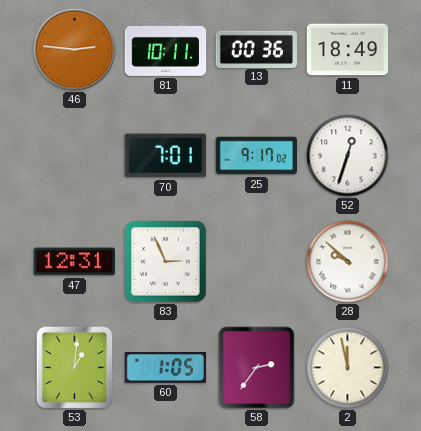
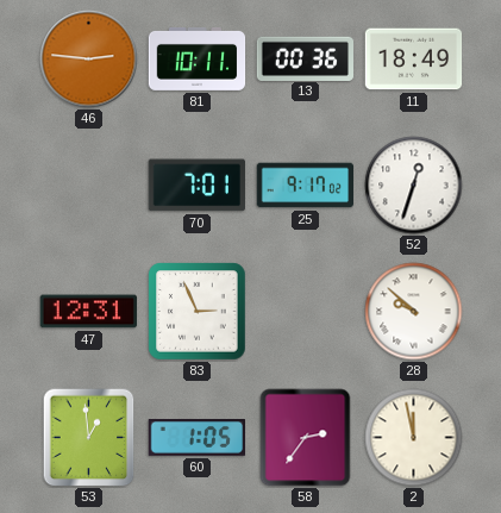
53: 1:01 -> 12:59
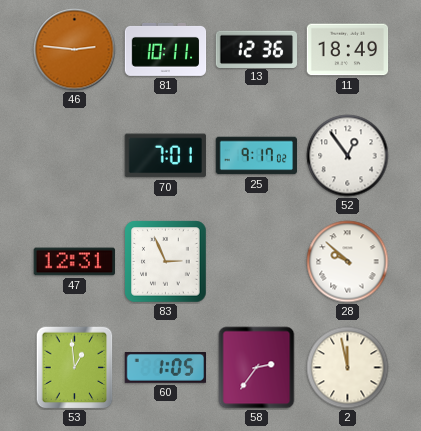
13: 00:36 -> 12:36
52: 12:33 -> 12:54
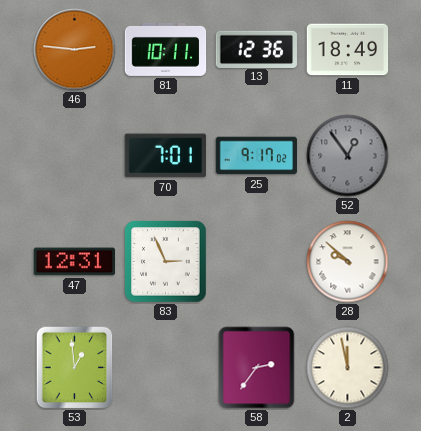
52 dial: white -> grey
60: 1:05 -> none
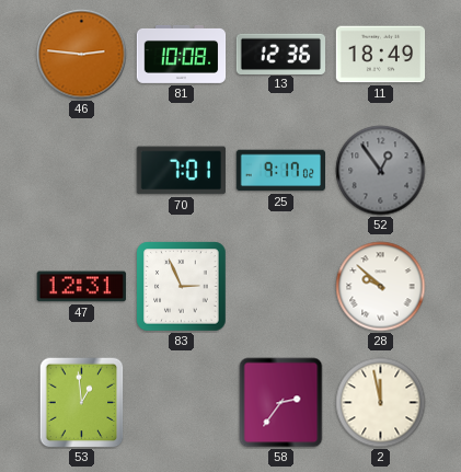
81: 10:11 -> 10:08
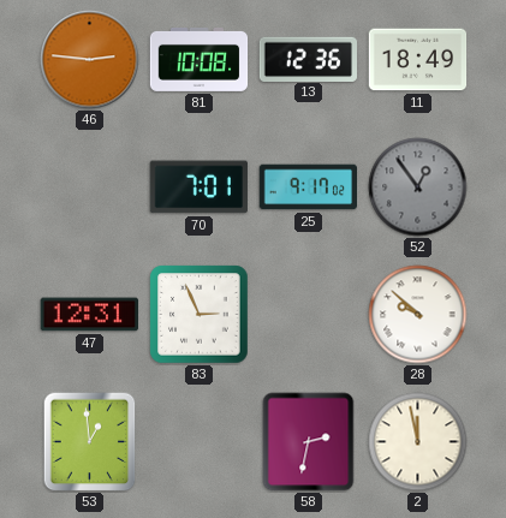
58: 2:36 -> 2:32
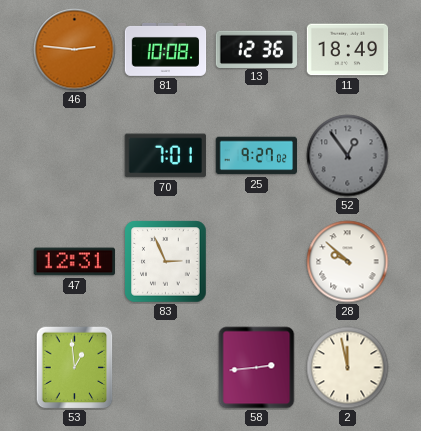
25: 9:17 -> 9:27
58: 2:32 -> 2:44
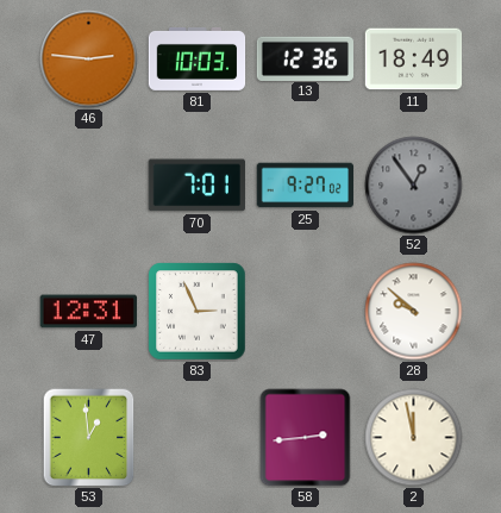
81: 10:08 -> 10:03
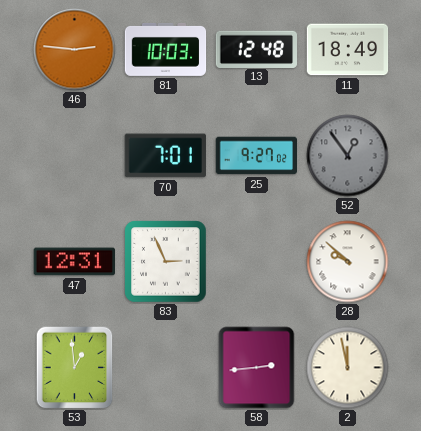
13: 12:36 -> 12:48
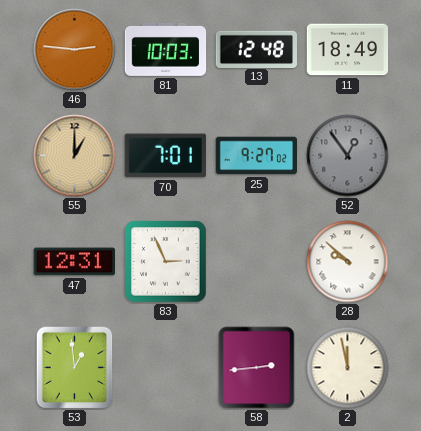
55: none -> 1:00
